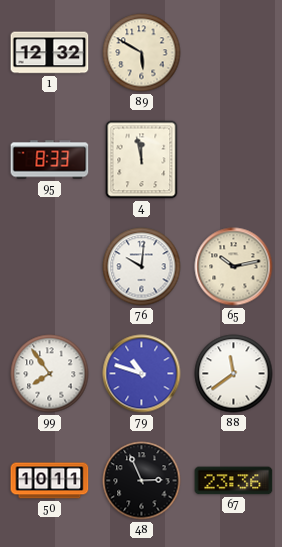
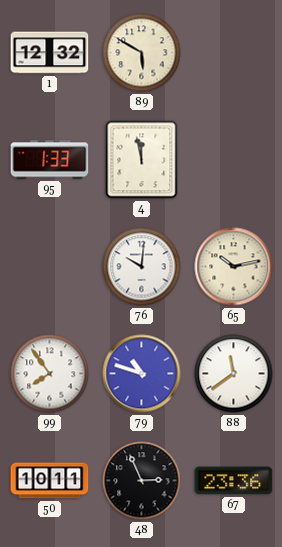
95: 8:33 -> 1:33
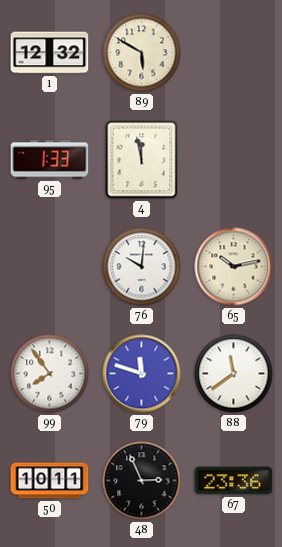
79: 10:48 -> 11:48
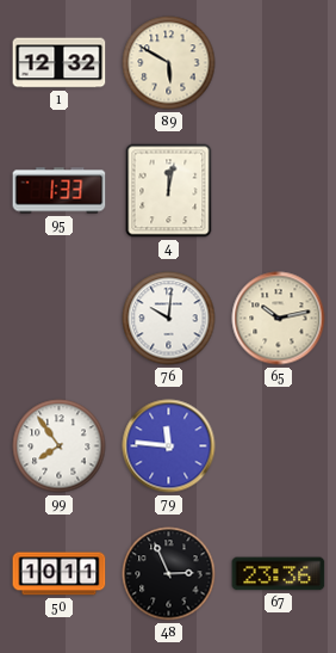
4: 11:58 -> 12:02
79: 11:48 -> 11:46
88: 11:39 -> none
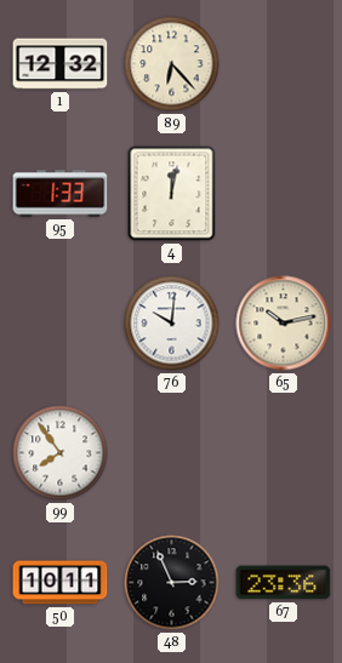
89: 5:50 -> 6:23
79: 11:46 -> none
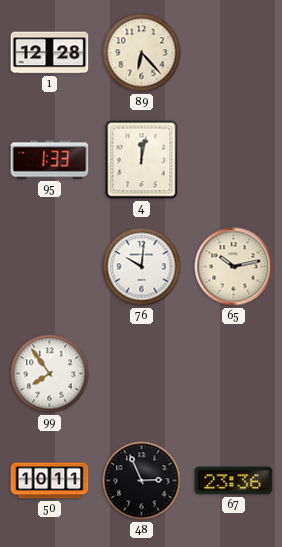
1: 12:32 -> 12:28
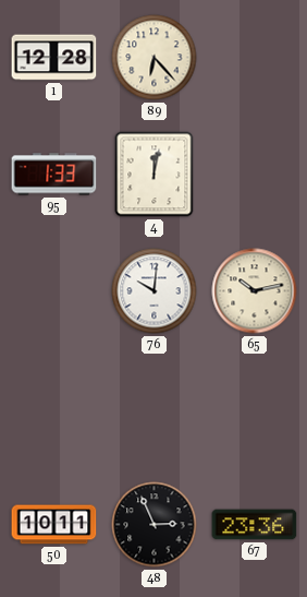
99: 7:54 -> none
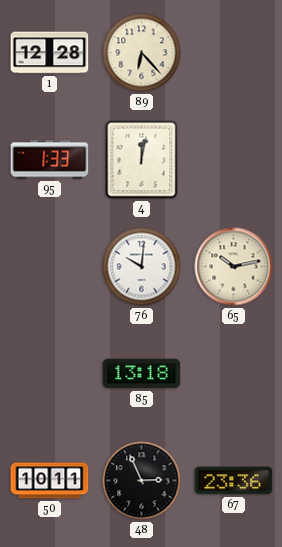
85: none -> 13:18
